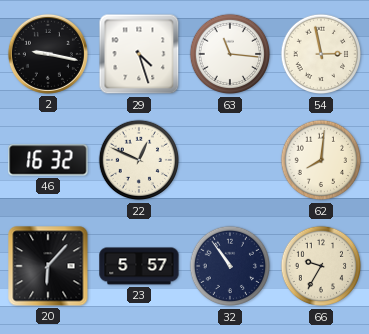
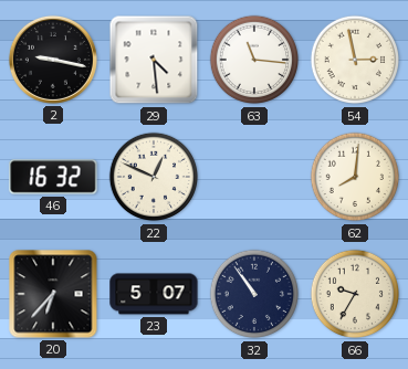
29: 4:27 -> 4:29
20: 6:07 -> 6:37
23: 5:57 -> 5:07
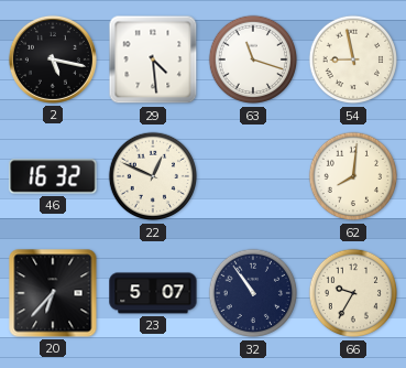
2: 9:17 -> 5:17
63: 11:16 -> 11:18
54: 2:58 -> 8:58
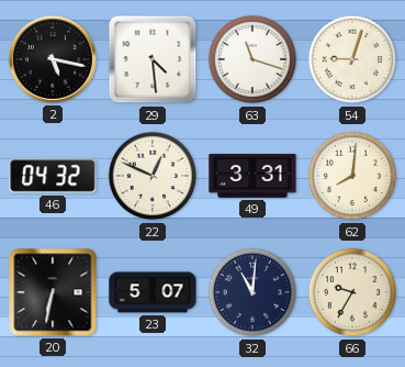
54: 8:58 -> 9:03
46: 16:32 -> 04:32
49: none -> 3:31
20: 6:37 -> 6:32
32: 10:54 -> 11:01
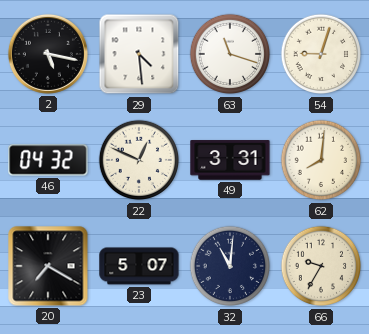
20: 6:32 -> 7:20
